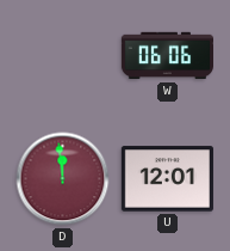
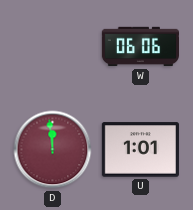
U: 12:01 -> 1:01
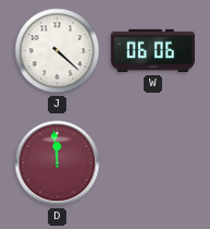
J: none -> 4:22
U: 1:01 -> none
